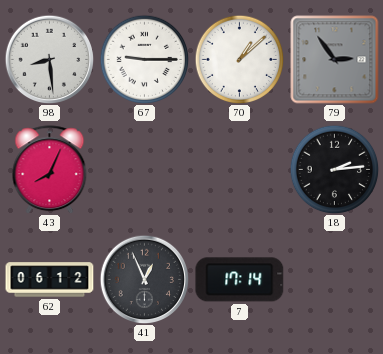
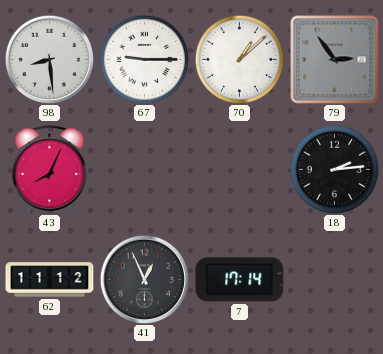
62: 06:12 -> 11:12
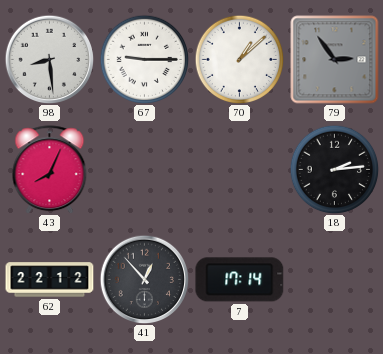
62: 11:12 -> 22:12
41: 12:56 -> 12:53
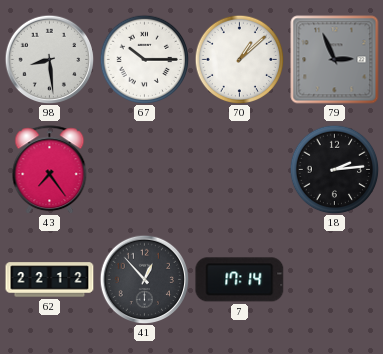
67: 9:15 -> 10:15
79: 2:54 -> 2:56
43: 8:04 -> 7:24
